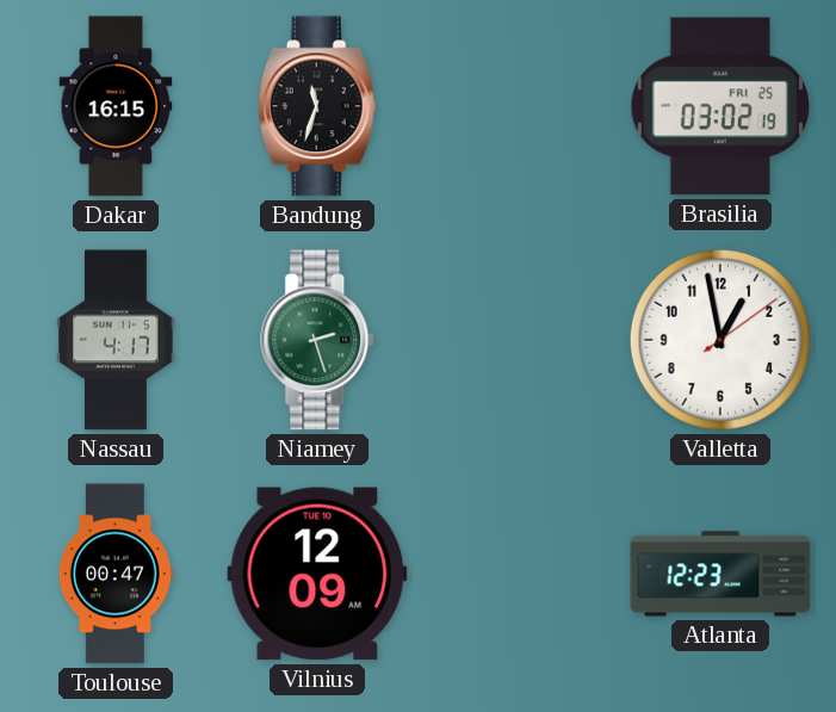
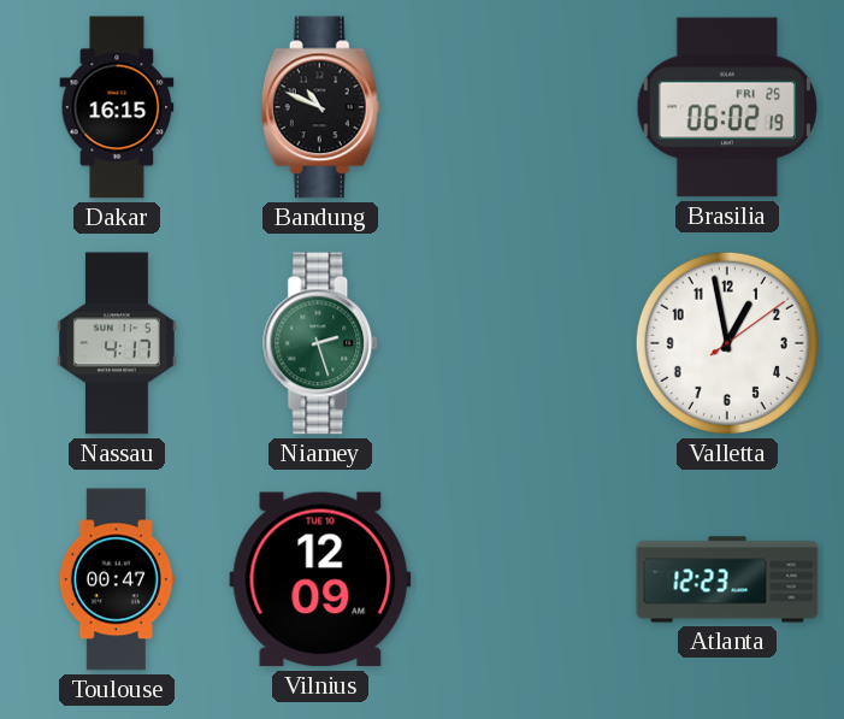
Bandung: 11:33 -> 10:49
Brasilia: 03:02 -> 06:02
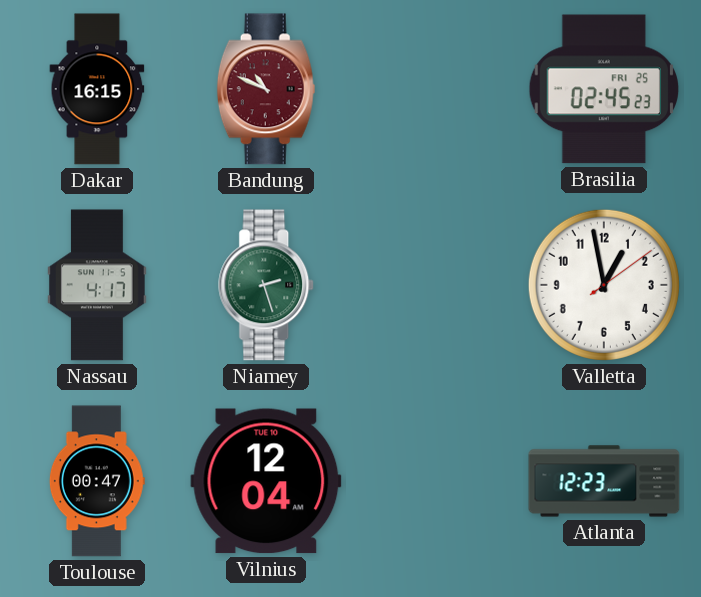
Bandung dial: black -> burgundy
Brasilia: 06:02 -> 02:45
Vilnius: 12:09 -> 12:04
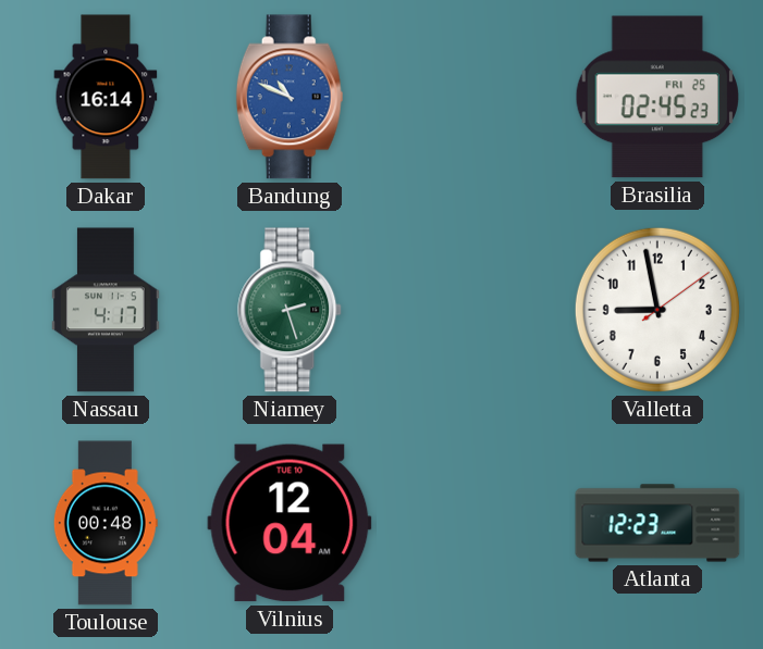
Dakar: 16:15 -> 16:14
Bandung dial: burgundy -> blue
Valletta: 12:58 -> 8:58
Toulouse: 00:47 -> 00:48
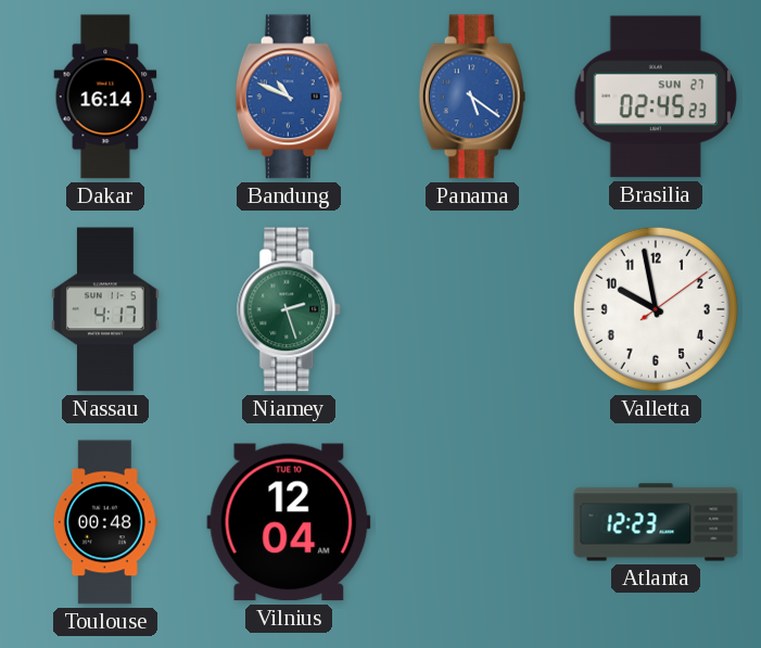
Panama: none -> 5:21
Brasilia date: FRI 25 -> SUN 27
Valletta: 8:58 -> 9:58
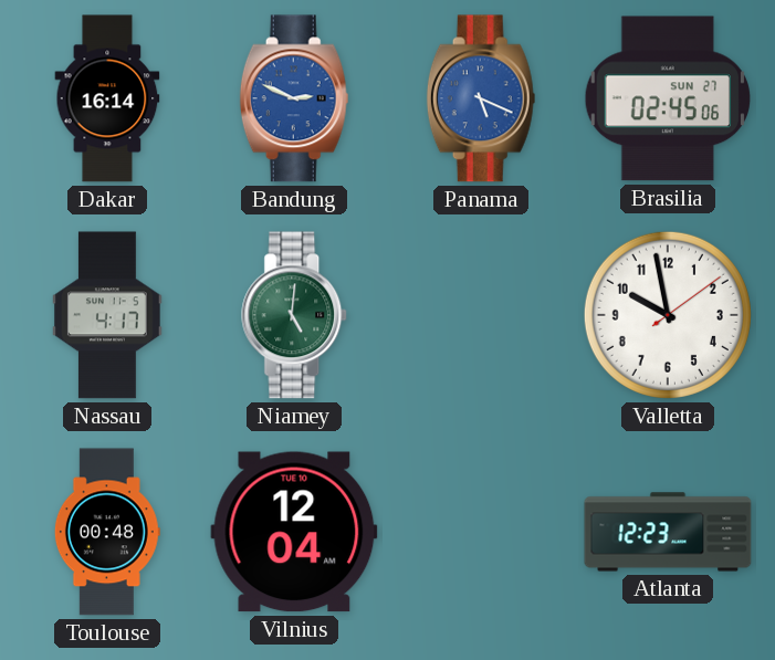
Bandung: 10:49 -> 2:49
Panama: 5:21 -> 5:19
Brasilia: 02:45:23 -> 02:45:06
Niamey: 2:27 -> 5:01
